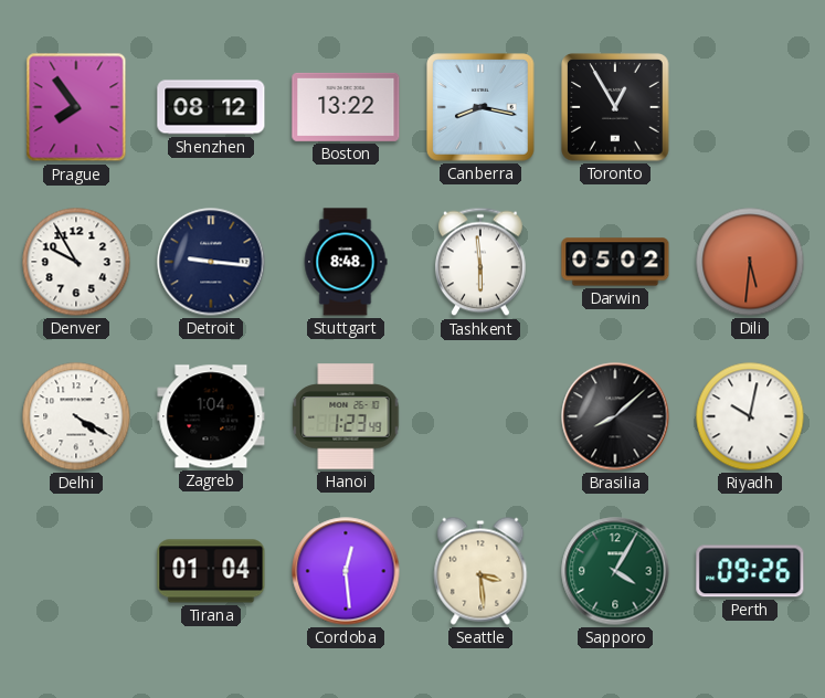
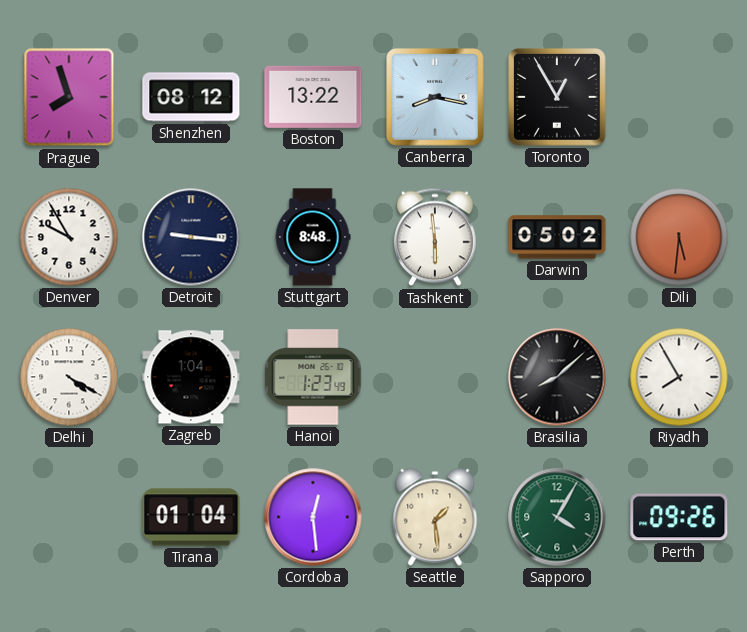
Prague: 7:54 -> 7:57
Riyadh: 10:02 -> 7:55
Seattle: 3:29 -> 1:29
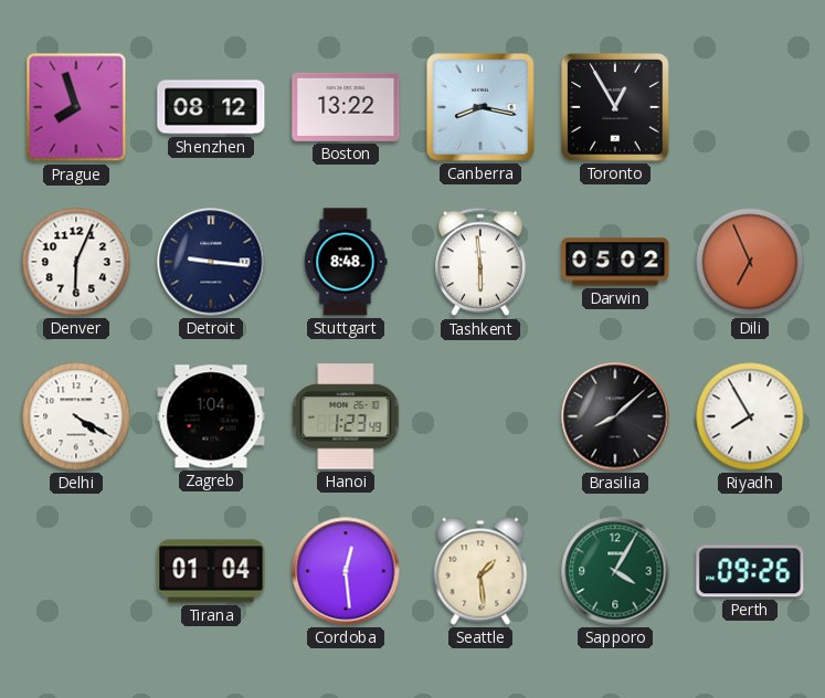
Denver: 9:55 -> 6:04
Dili: 5:31 -> 6:56
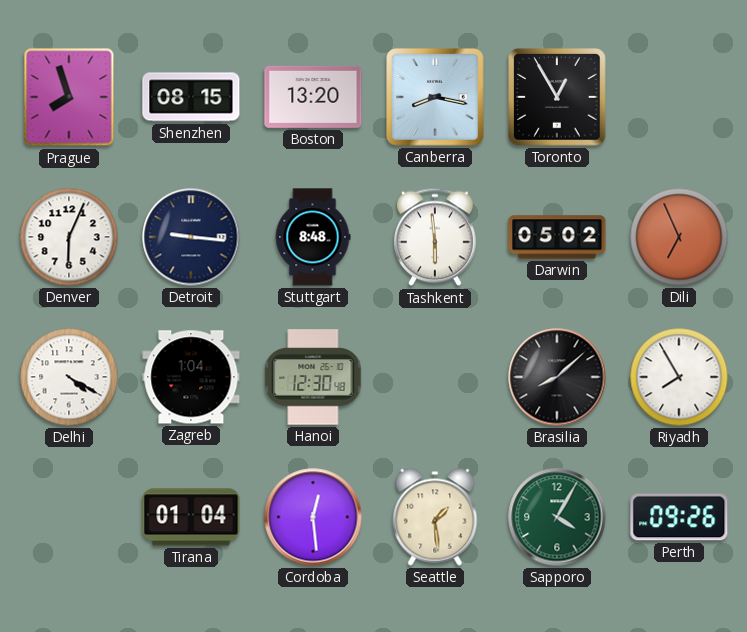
Shenzhen: 08:12 -> 08:15
Boston: 13:22 -> 13:20
Hanoi: 1:23 -> 12:30
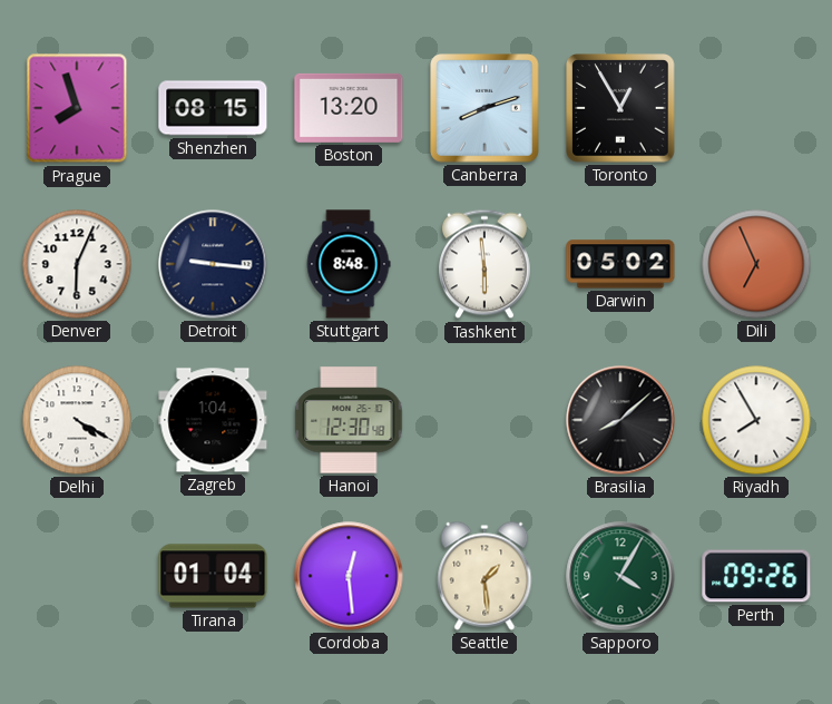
Canberra: 8:17 -> 8:12
